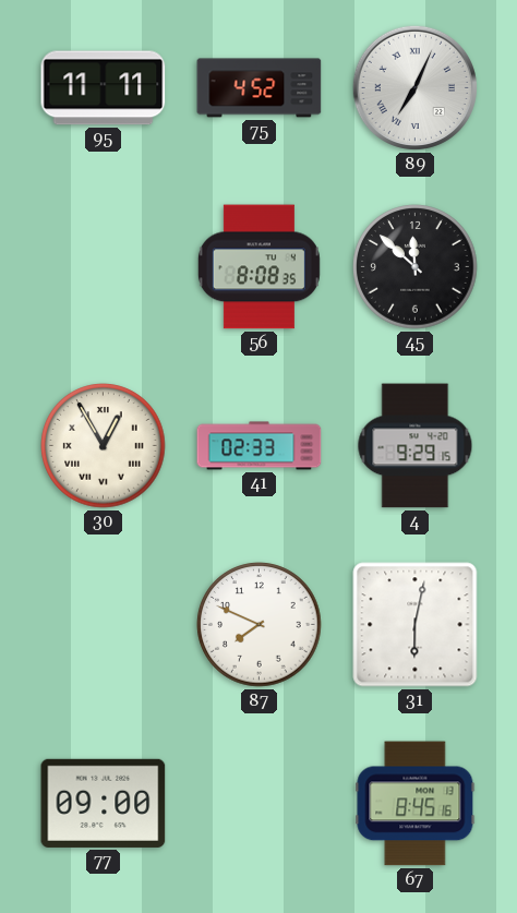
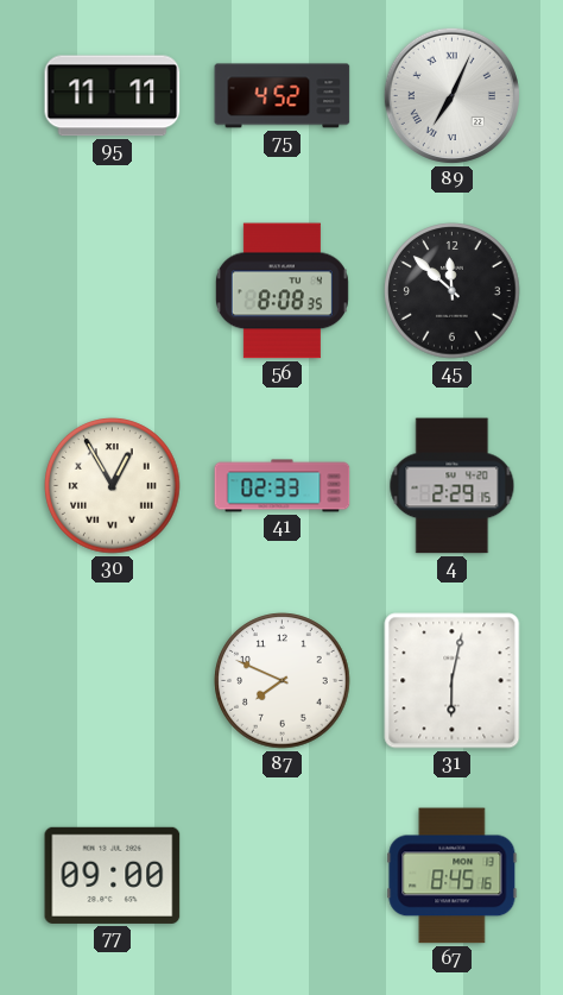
4: 9:29 -> 2:29
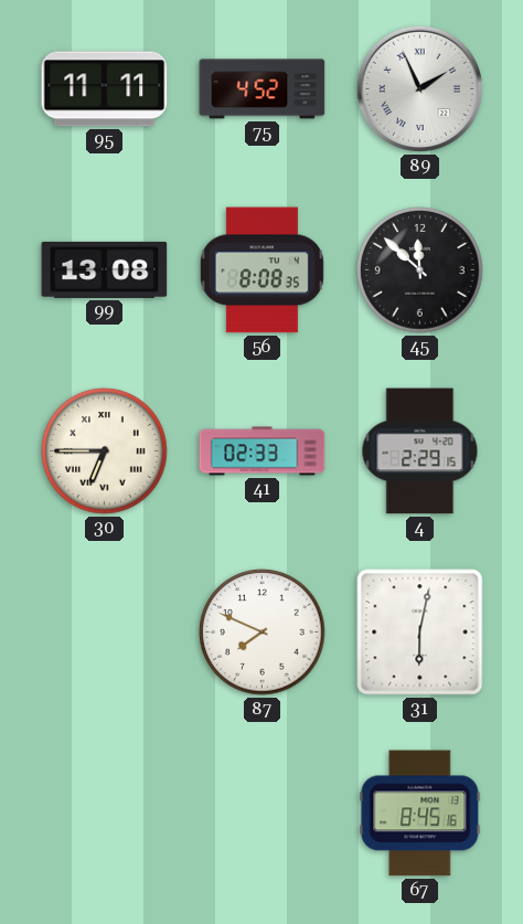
89: 7:04 -> 1:56
99: none -> 13:08
30: 12:55 -> 6:45
77: 09:00 -> none
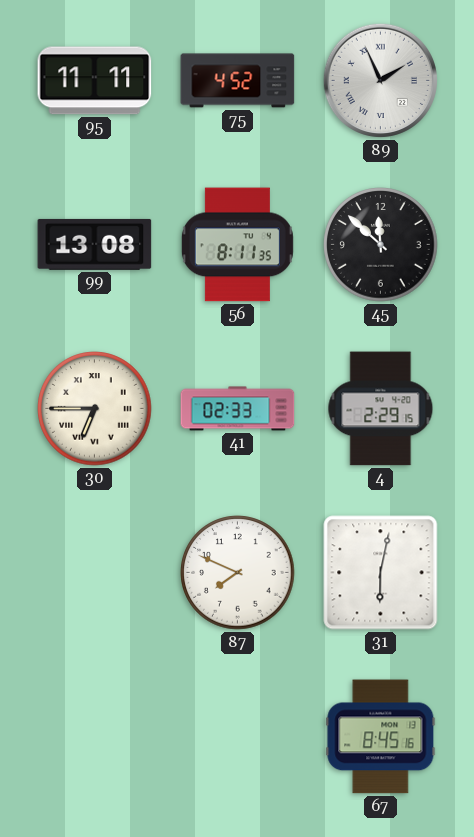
56: 8:08 -> 8:11
